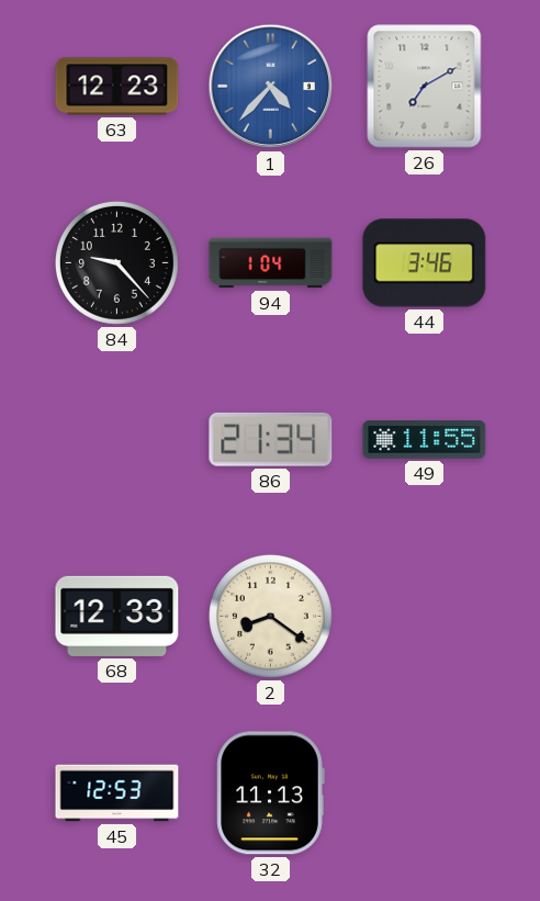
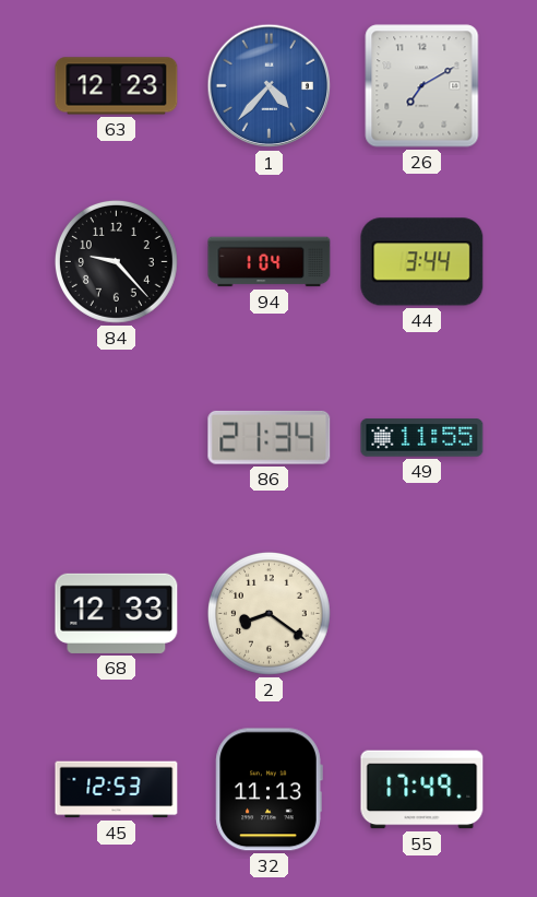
44: 3:46 -> 3:44
55: none -> 17:49
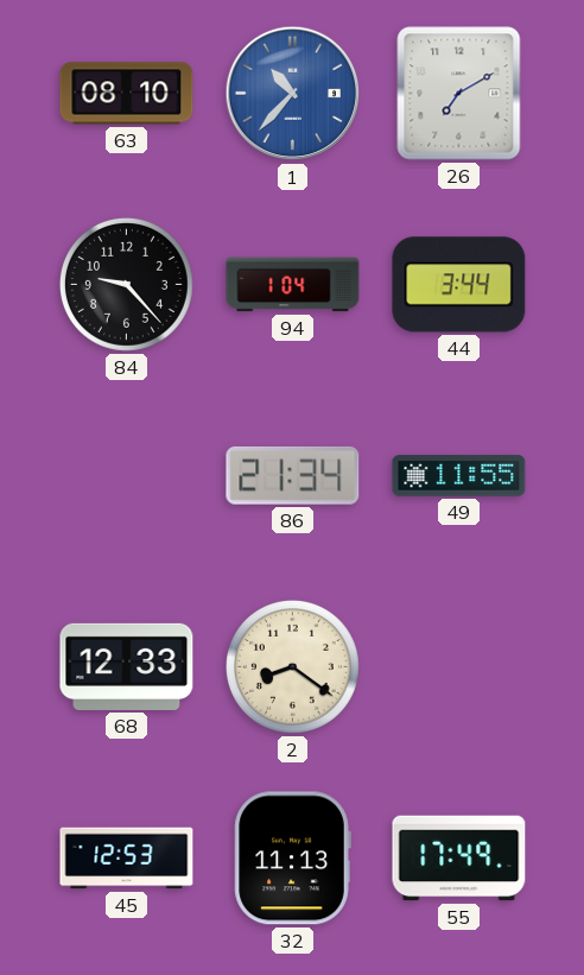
63: 12:23 -> 08:10
1: 4:37 -> 10:37
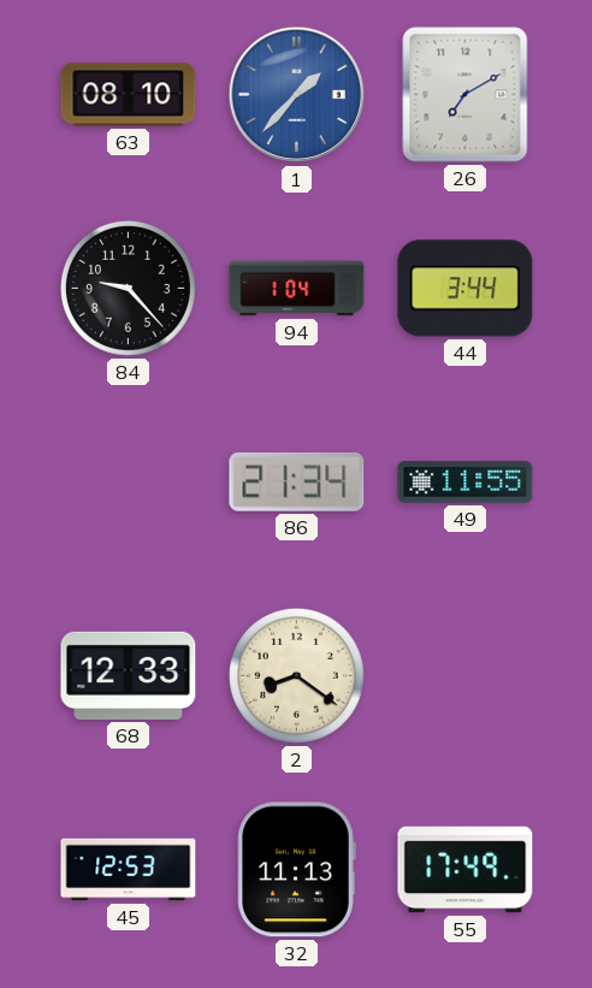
1: 10:37 -> 1:37
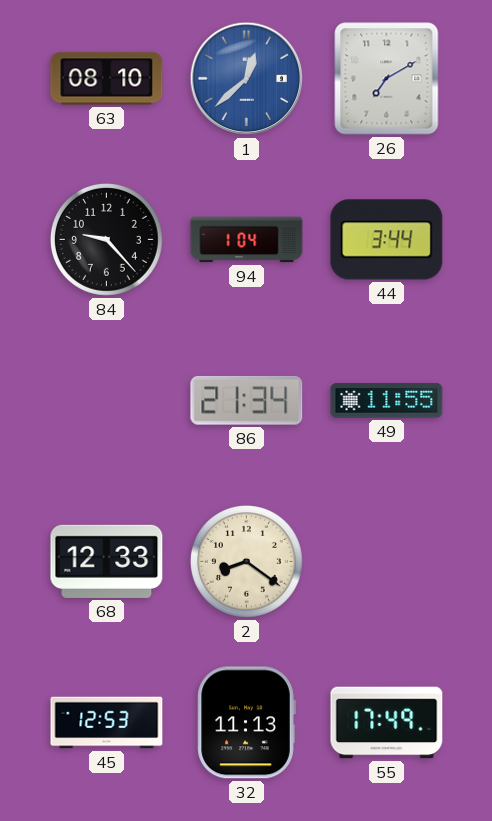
1: 1:37 -> 12:38
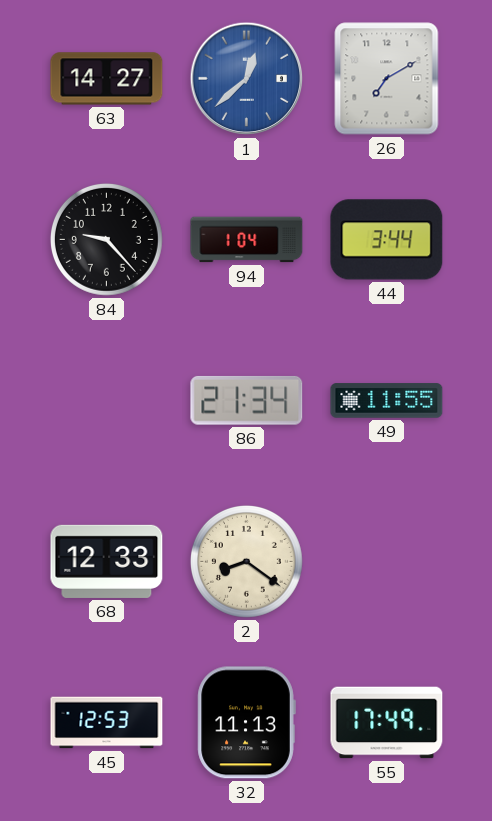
63: 08:10 -> 14:27
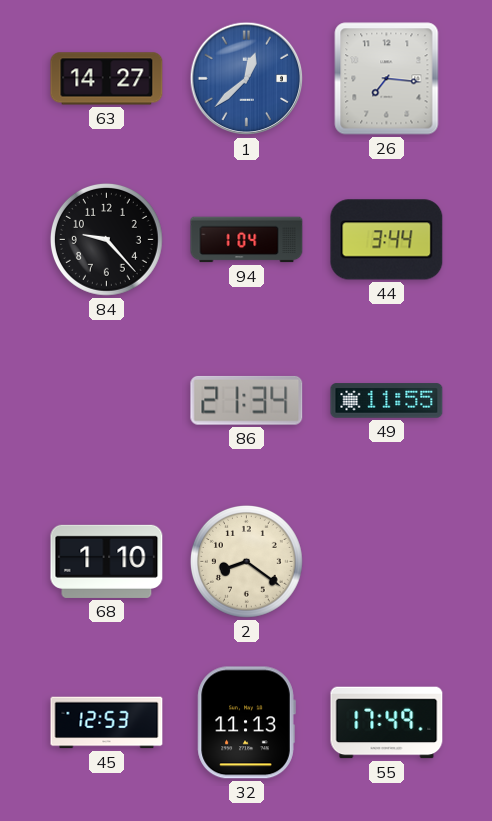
26: 7:10 -> 7:16
68: 12:33 -> 1:10
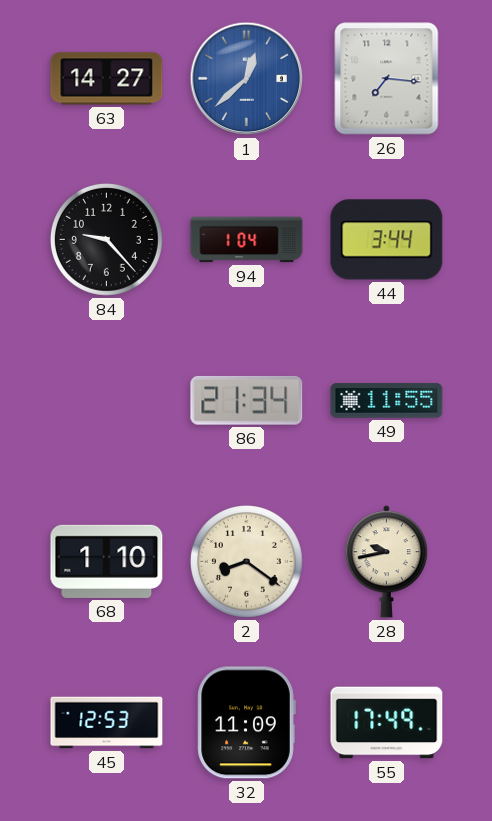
28: none -> 9:43
32: 11:13 -> 11:09
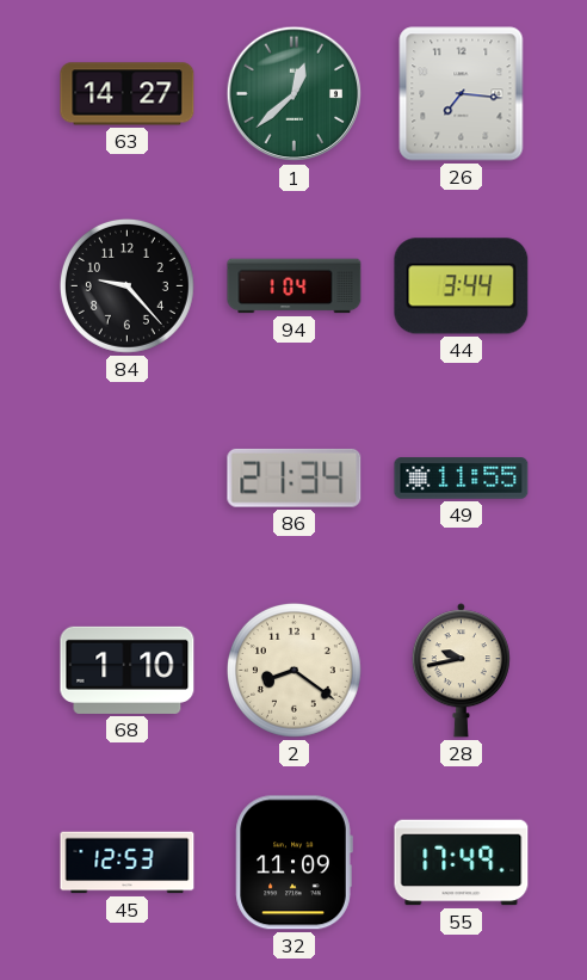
1 dial: blue -> green
